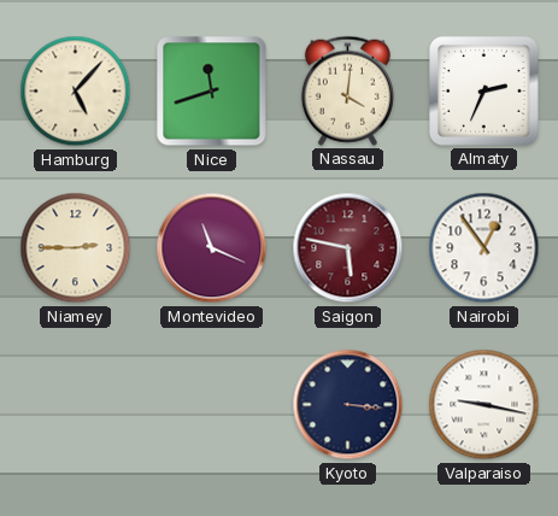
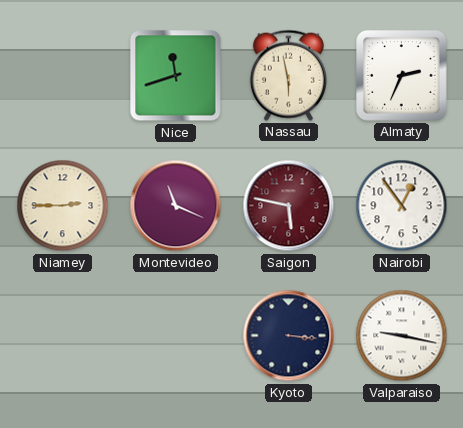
Hamburg: 5:07 -> none
Nassau: 4:01 -> 5:58
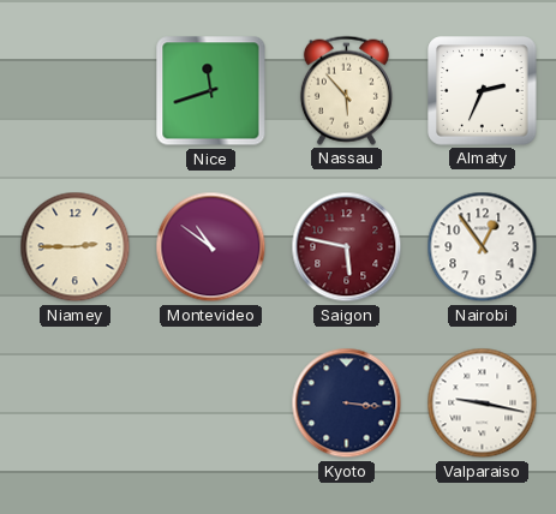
Nassau: 5:58 -> 5:53
Montevideo: 11:19 -> 10:51
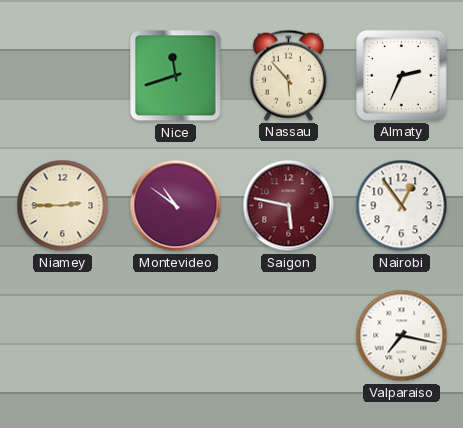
Kyoto: 3:16 -> none
Valparaiso: 9:17 -> 7:17
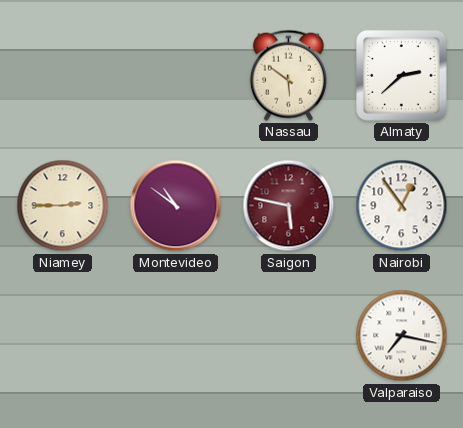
Nice: 11:42 -> none
Nassau: 5:53 -> 5:51
Almaty: 2:34 -> 2:38
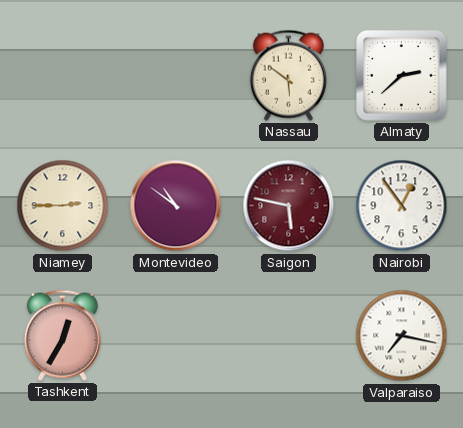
Tashkent: none -> 12:35
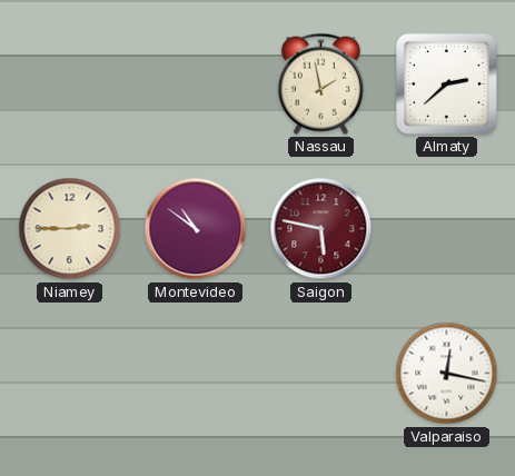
Nassau: 5:51 -> 1:58
Nairobi: 12:54 -> none
Tashkent: 12:35 -> none
Valparaiso: 7:17 -> 12:17
